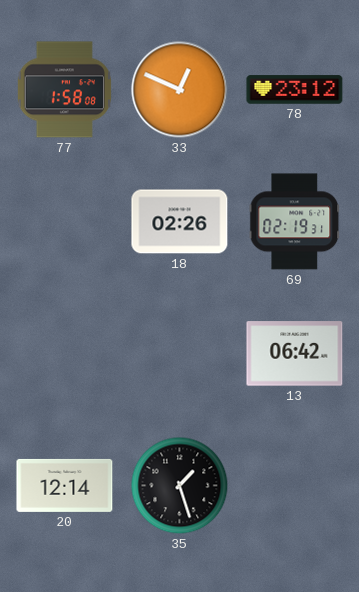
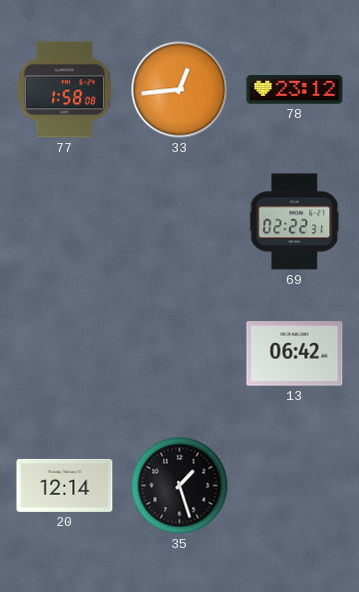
33: 12:49 -> 12:44
18: 02:26 -> none
69: 02:19 -> 02:22
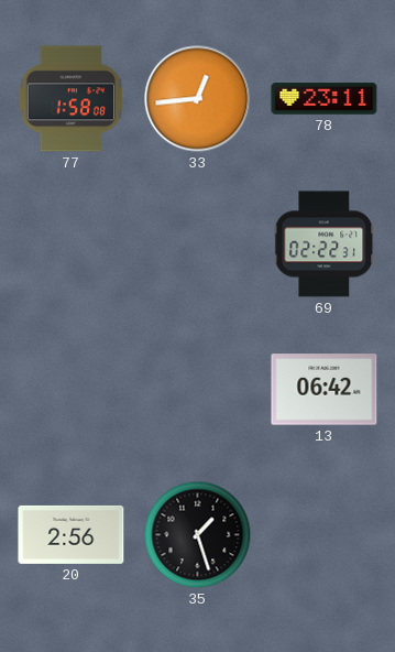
78: 23:12 -> 23:11
20: 12:14 -> 2:56
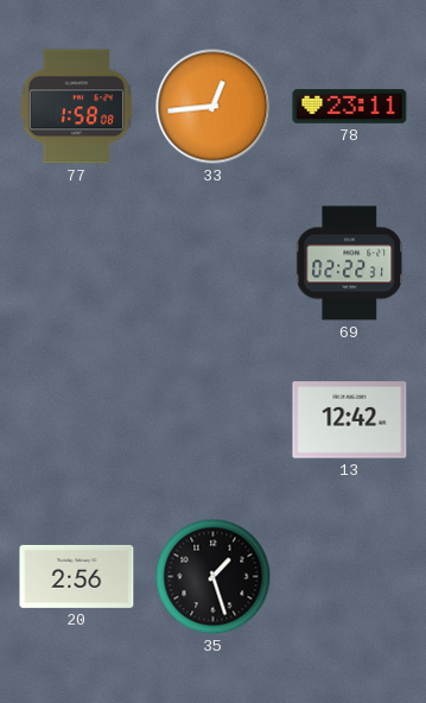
13: 06:42 -> 12:42
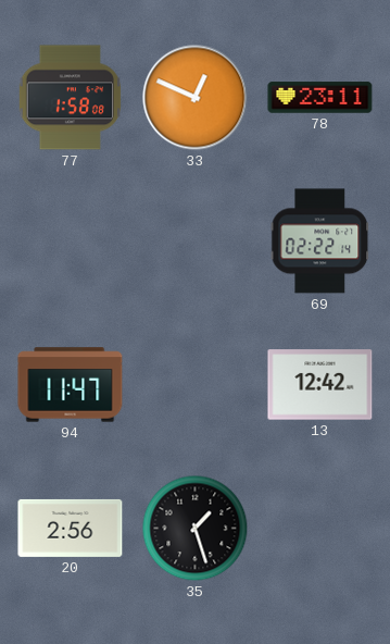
33: 12:44 -> 12:49
69: 02:22:31 -> 02:22:14
94: none -> 11:47
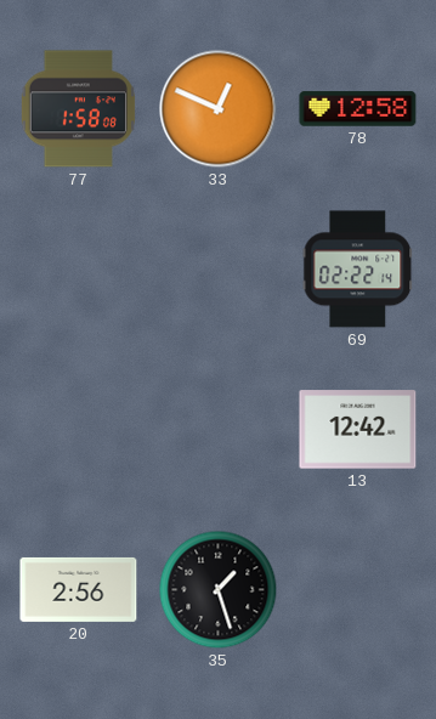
78: 23:11 -> 12:58
94: 11:47 -> none
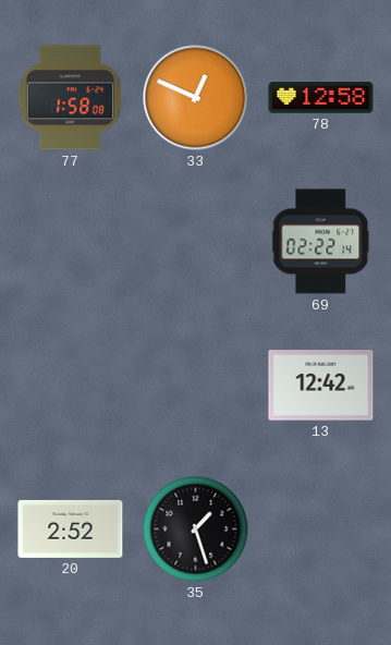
20: 2:56 -> 2:52
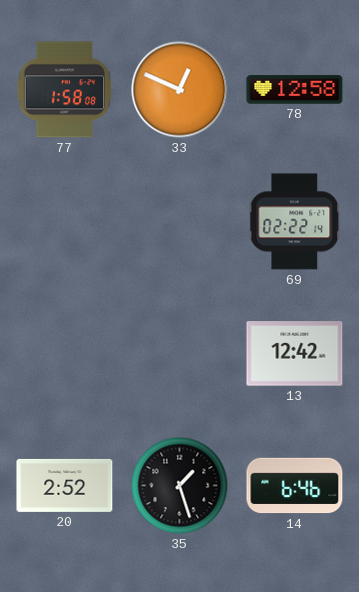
14: none -> 6:46
